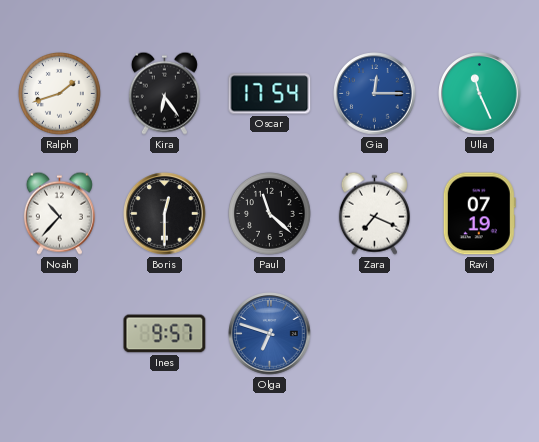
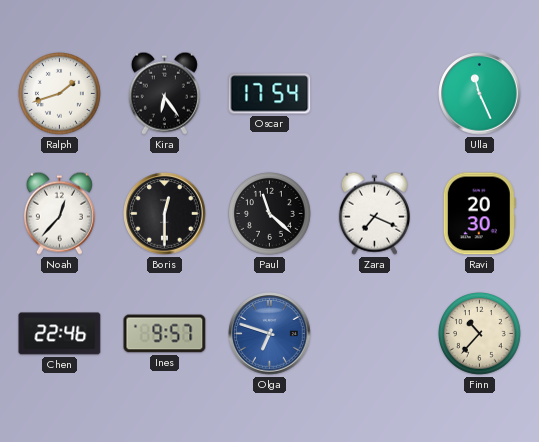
Gia: 12:15 -> none
Noah: 10:37 -> 12:37
Ravi: 07:19 -> 20:30
Chen: none -> 22:46
Finn: none -> 10:37
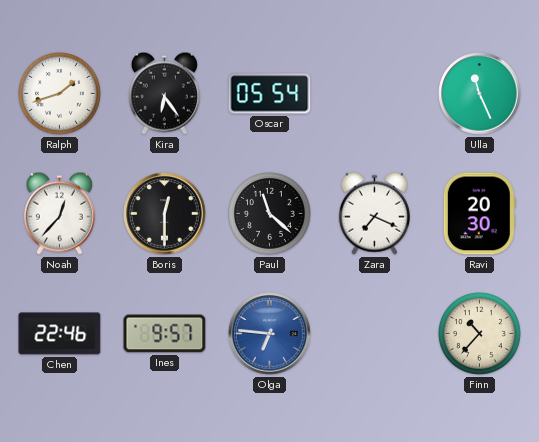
Oscar: 17:54 -> 05:54
Olga: 6:48 -> 6:46
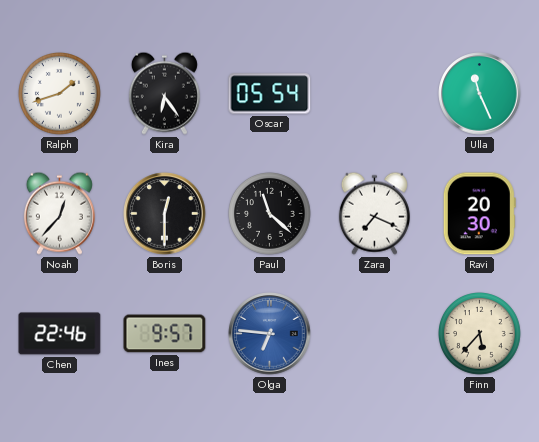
Finn: 10:37 -> 5:37
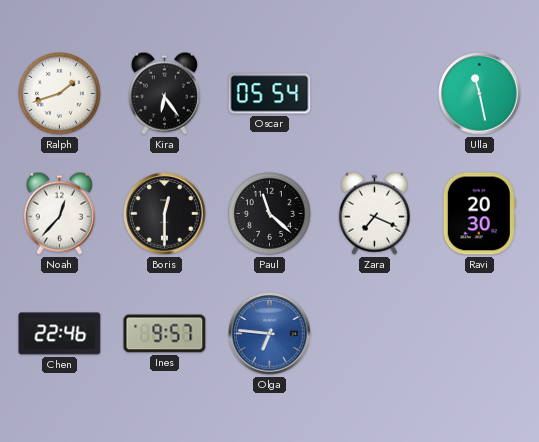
Ulla: 11:26 -> 11:28
Finn: 5:37 -> none
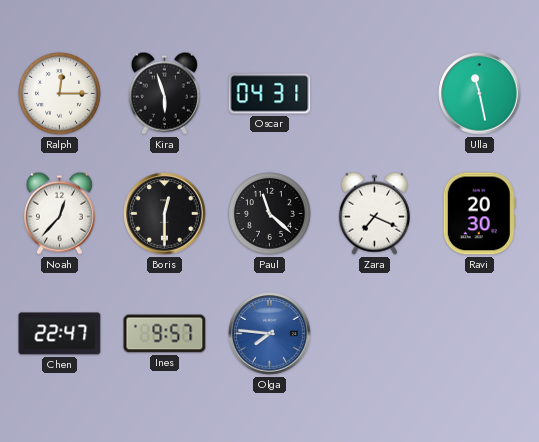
Ralph: 1:42 -> 12:15
Kira: 6:24 -> 5:57
Oscar: 05:54 -> 04:31
Chen: 22:46 -> 22:47
Olga: 6:46 -> 7:46
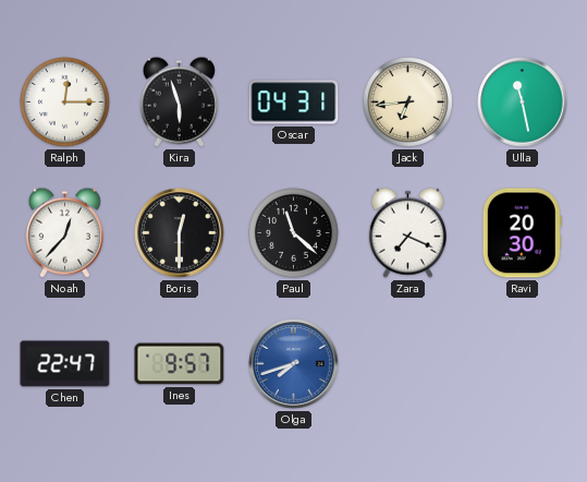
Jack: none -> 6:44
Olga: 7:46 -> 7:42
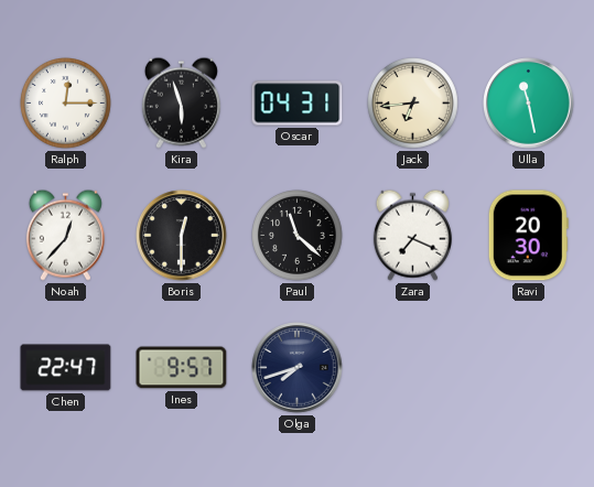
Olga dial: blue -> navy
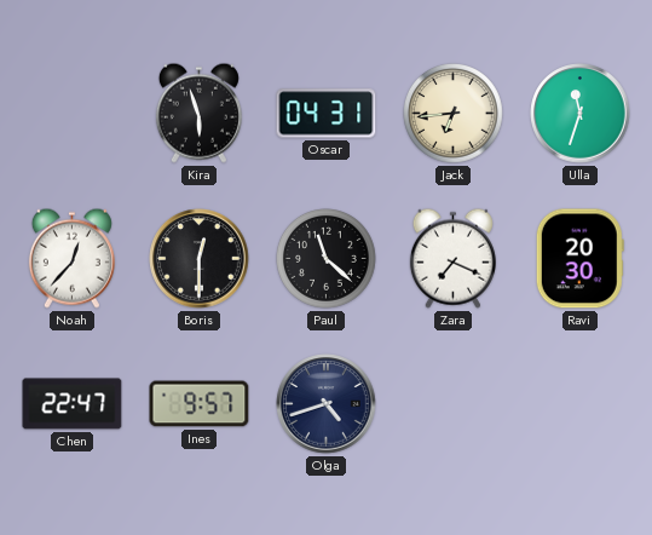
Ralph: 12:15 -> none
Ulla: 11:28 -> 11:33
Olga: 7:42 -> 4:42
